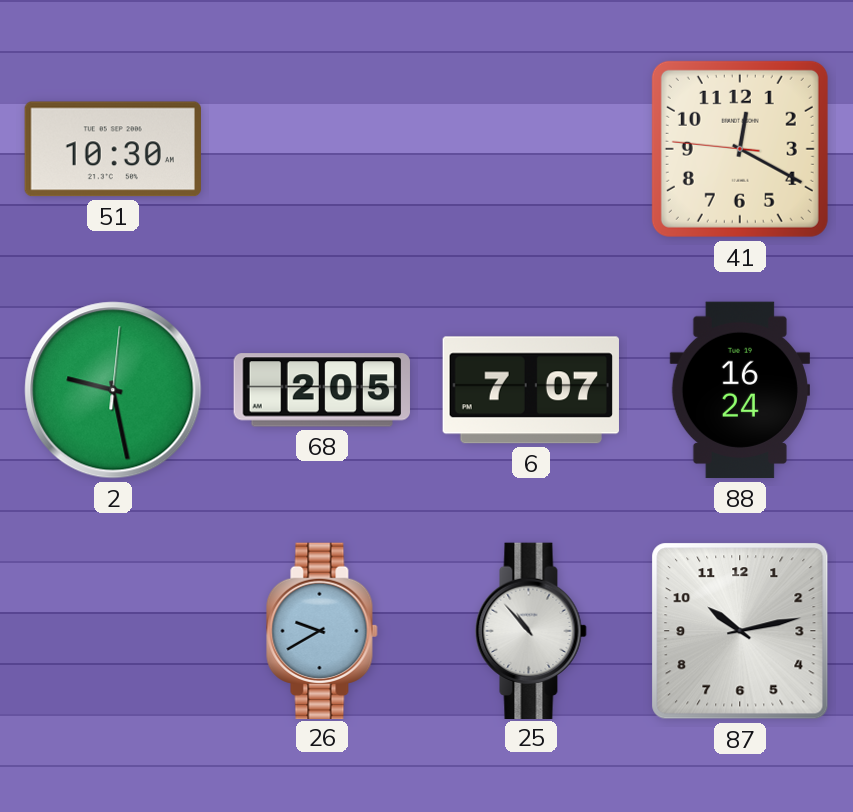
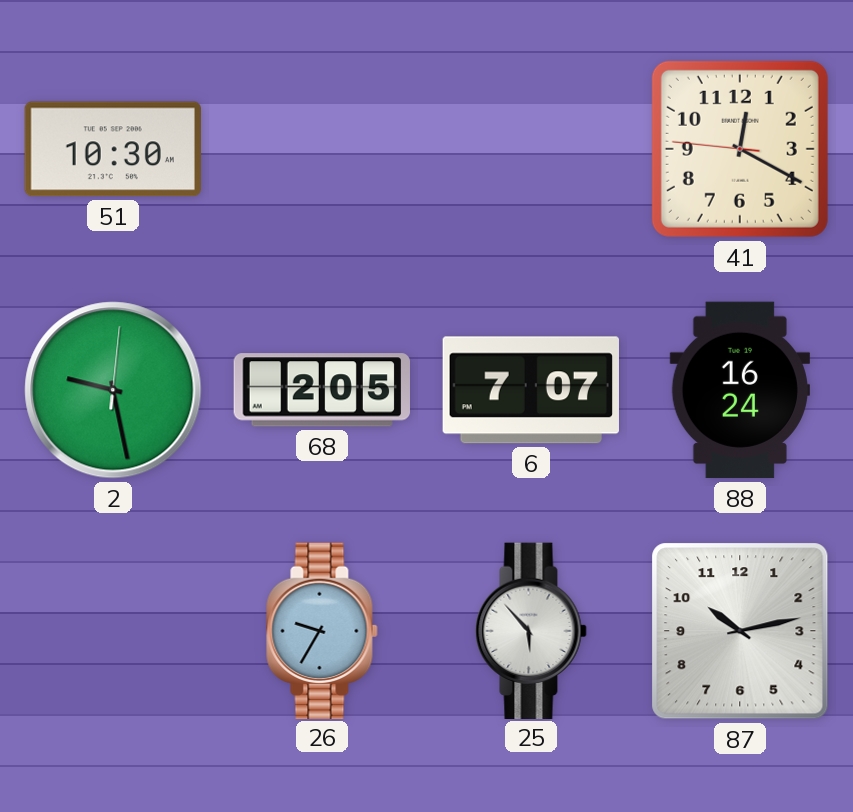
26: 9:40 -> 9:35
25: 10:53 -> 5:53
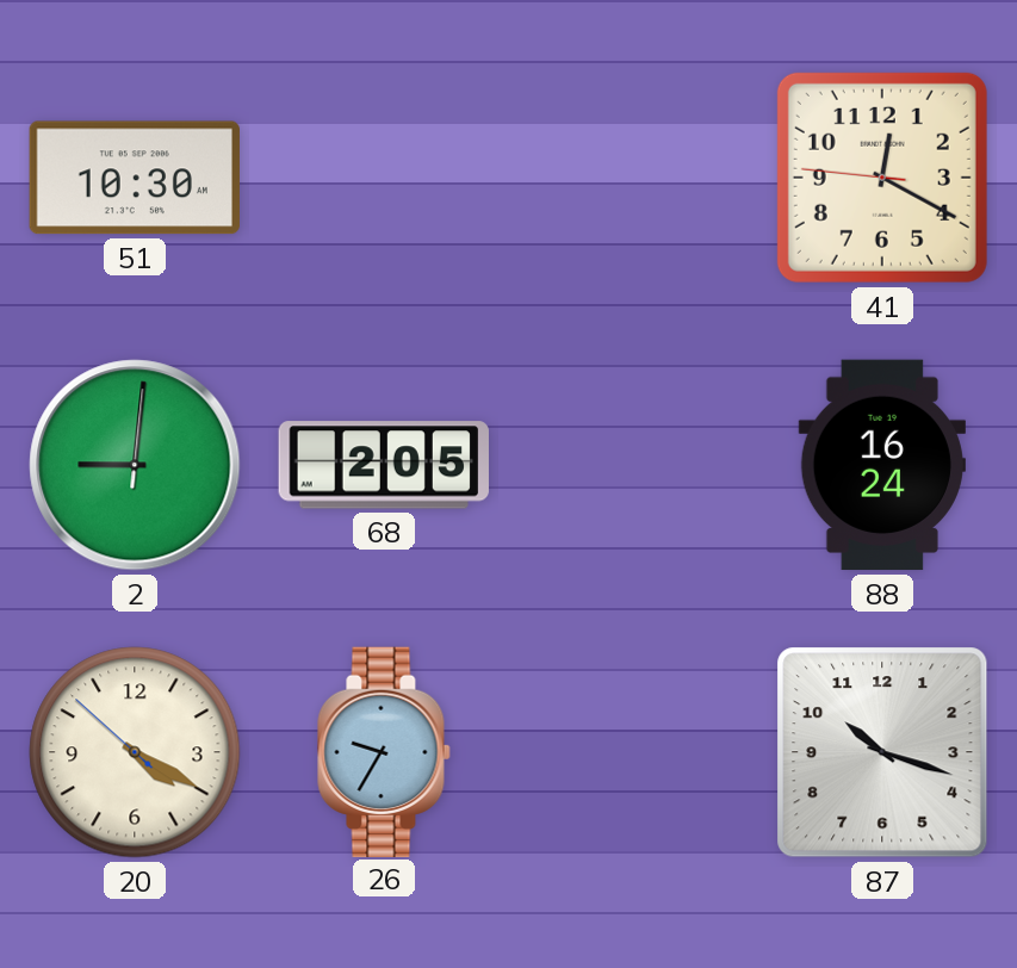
2: 9:28 -> 9:01
6: 7:07 -> none
20: none -> 4:19
25: 5:53 -> none
87: 10:13 -> 10:18
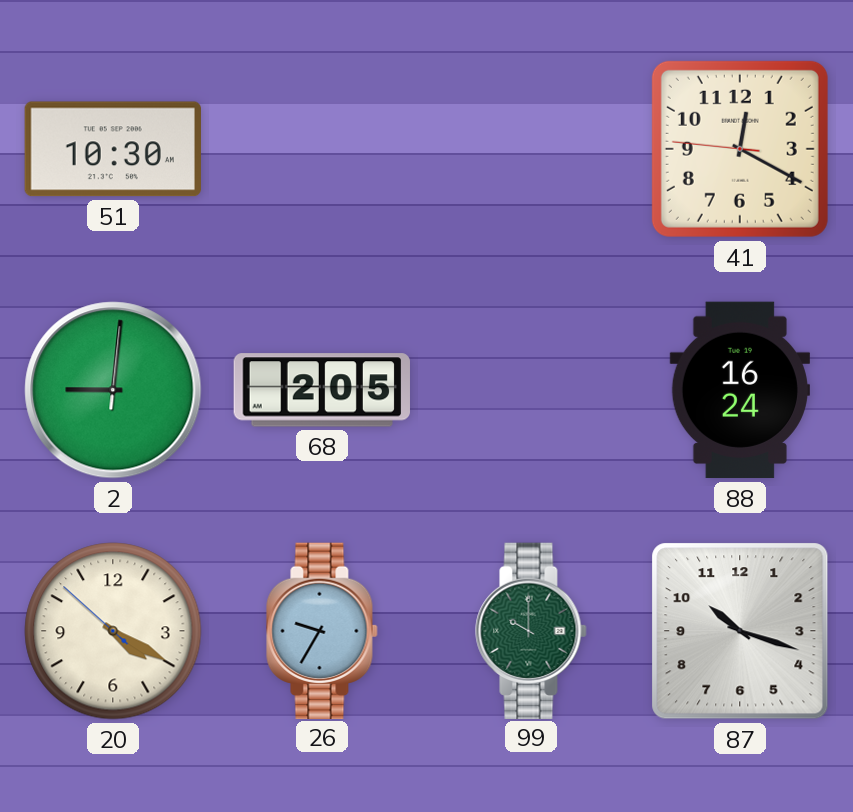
99: none -> 10:00
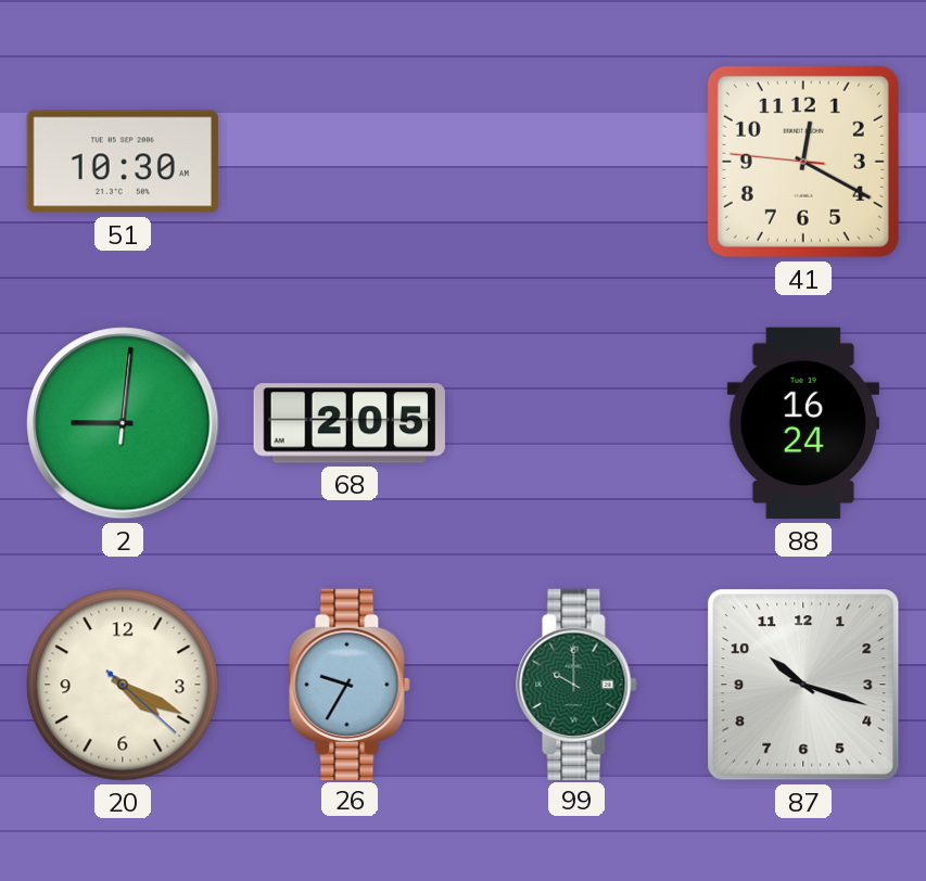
20: 4:19:52 -> 4:19:22
